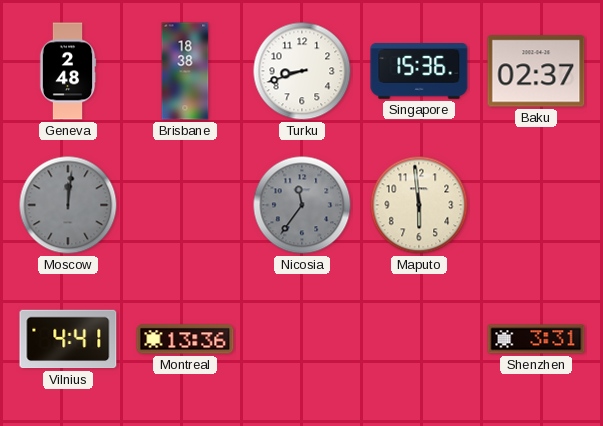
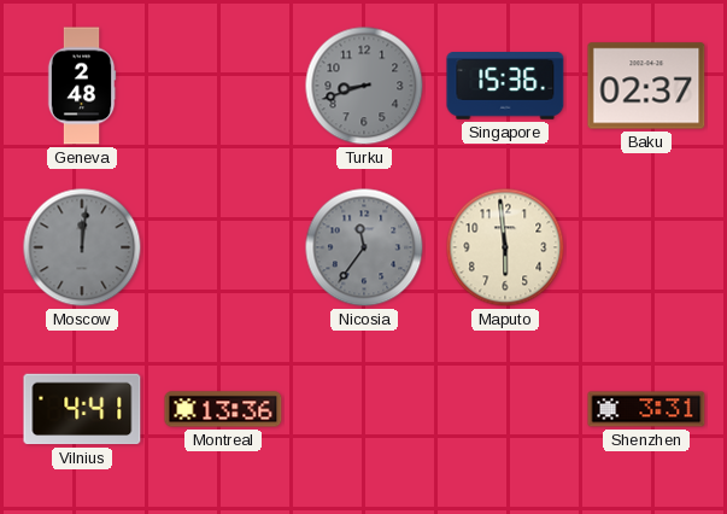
Brisbane: 18:38 -> none
Turku dial: white -> grey
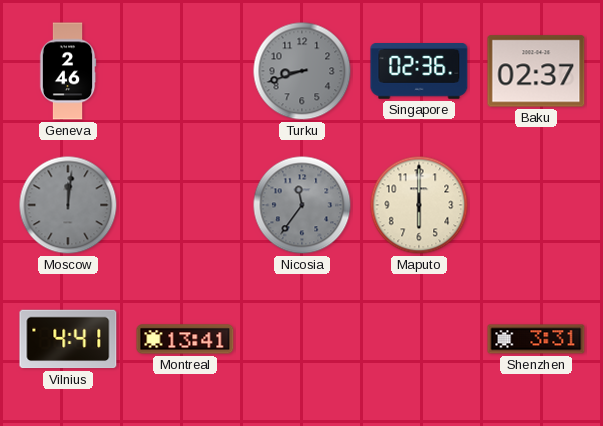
Geneva: 2:48 -> 2:46
Singapore: 15:36 -> 02:36
Maputo: 5:59 -> 6:00
Montreal: 13:36 -> 13:41
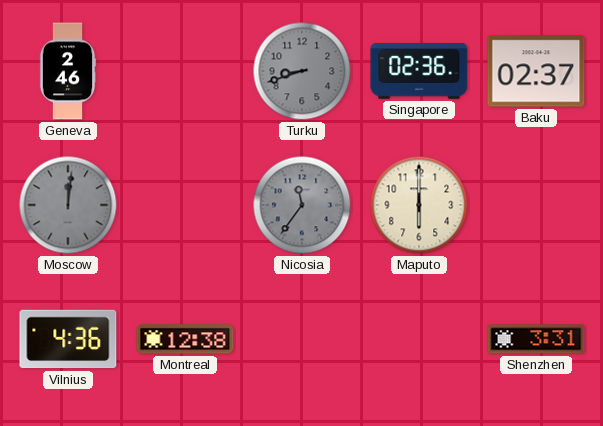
Vilnius: 4:41 -> 4:36
Montreal: 13:41 -> 12:38
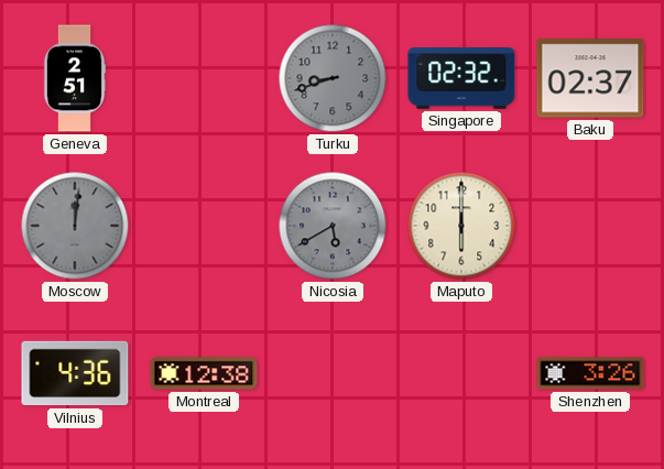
Geneva: 2:46 -> 2:51
Singapore: 02:36 -> 02:32
Nicosia: 11:36 -> 5:40
Shenzhen: 3:31 -> 3:26
